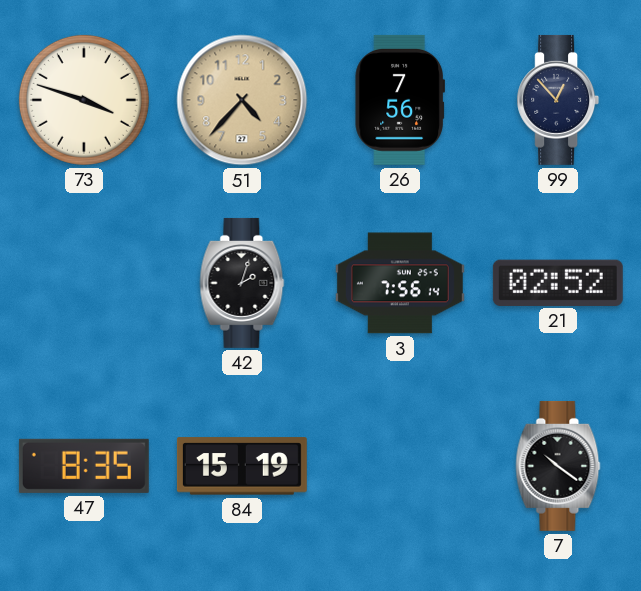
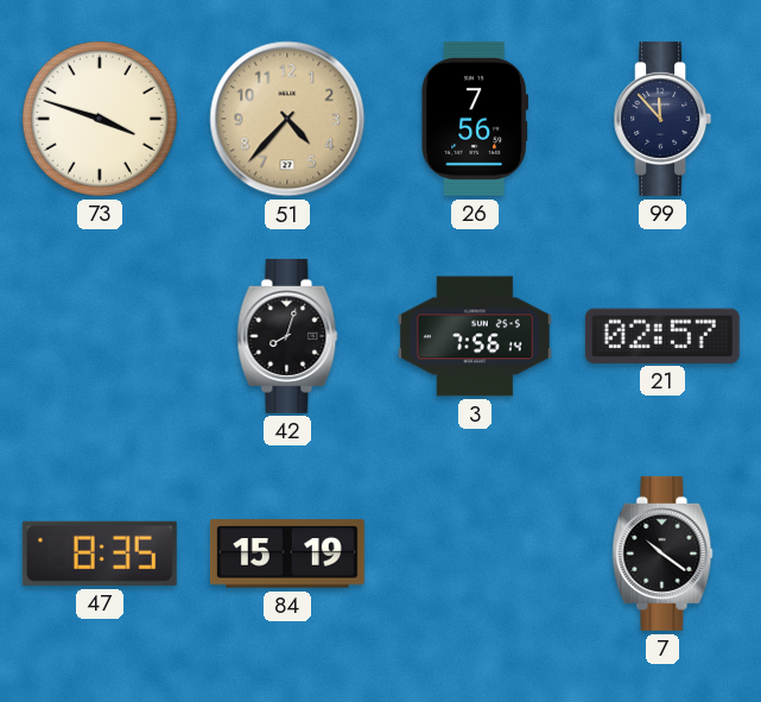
99: 12:53 -> 11:53
42: 2:03 -> 8:03
21: 02:52 -> 02:57
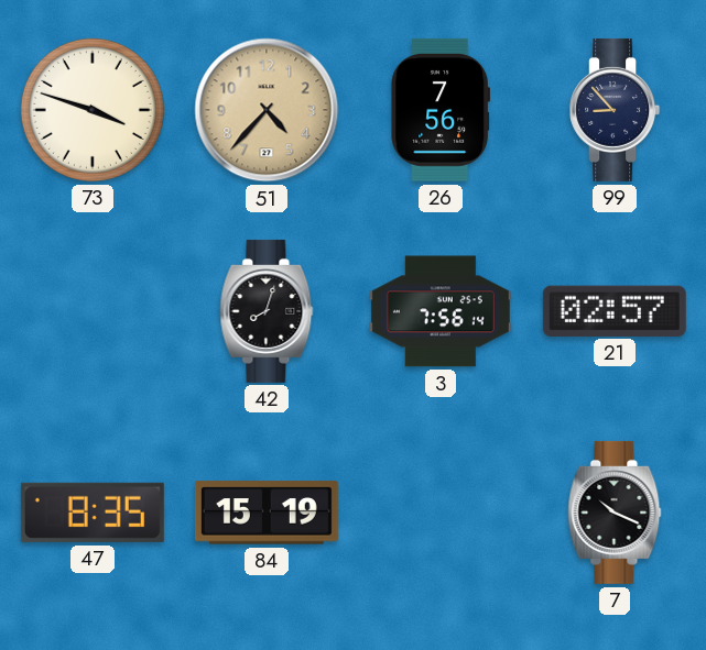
99: 11:53 -> 8:53
7: 10:21 -> 10:19
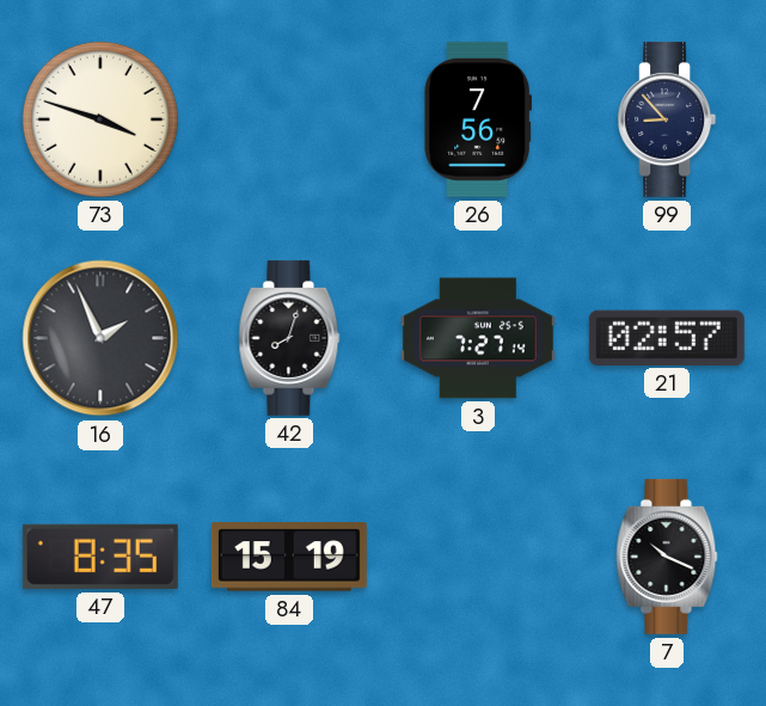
51: 4:37 -> none
16: none -> 1:56
3: 7:56 -> 7:27
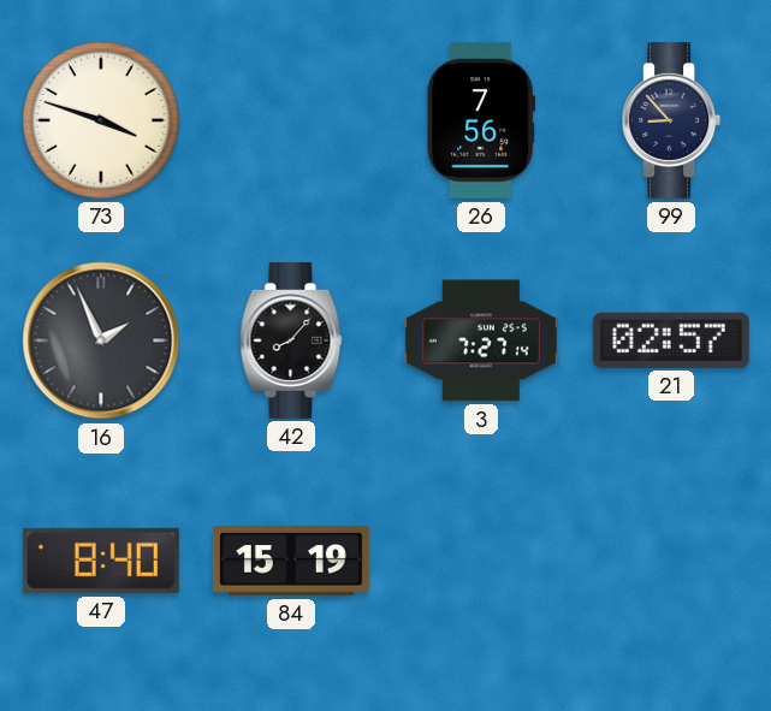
42: 8:03 -> 8:07
47: 8:35 -> 8:40
7: 10:19 -> none
